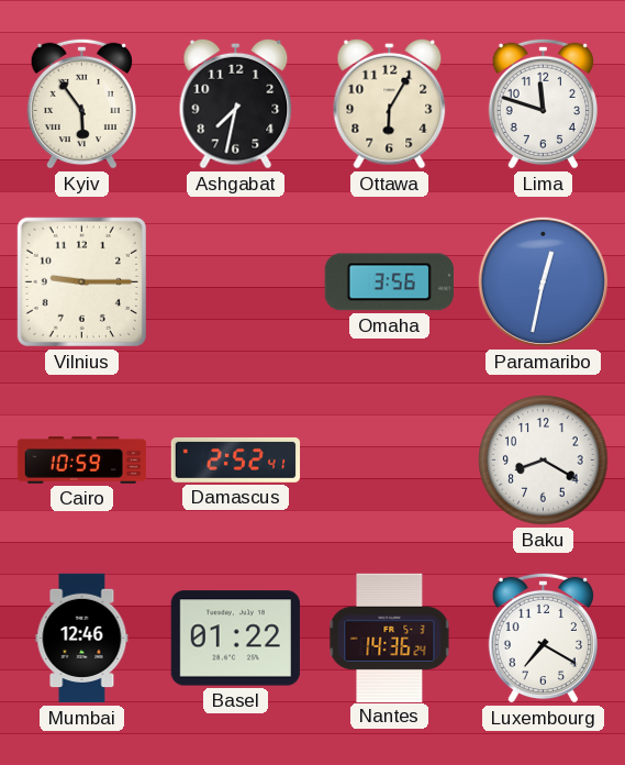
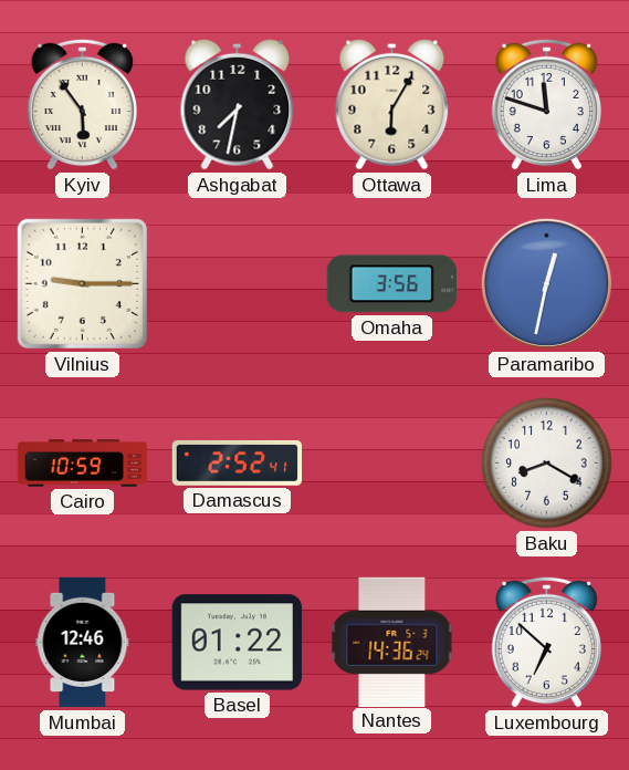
Luxembourg: 7:20 -> 6:52
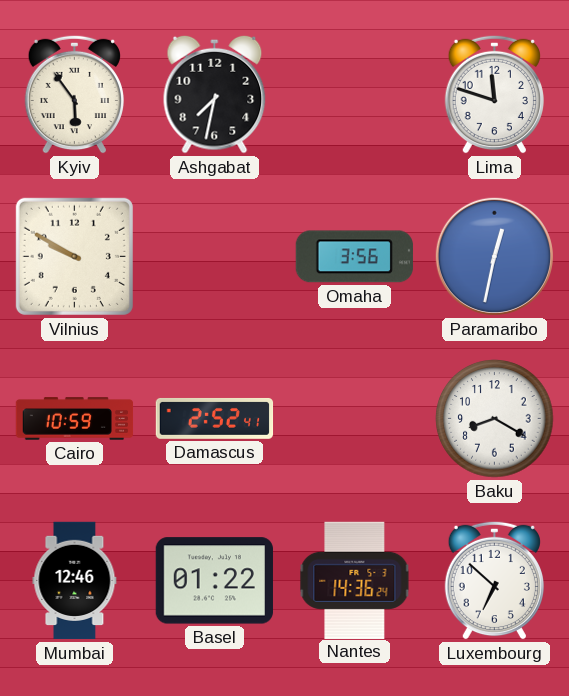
Ottawa: 6:05 -> none
Vilnius: 9:15 -> 9:50
